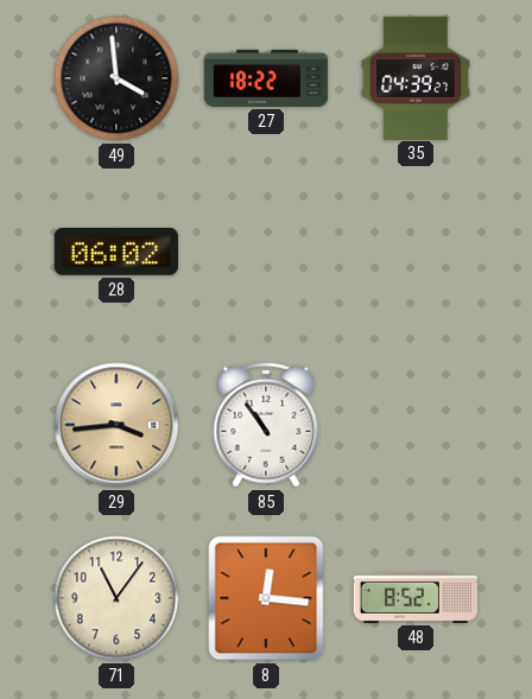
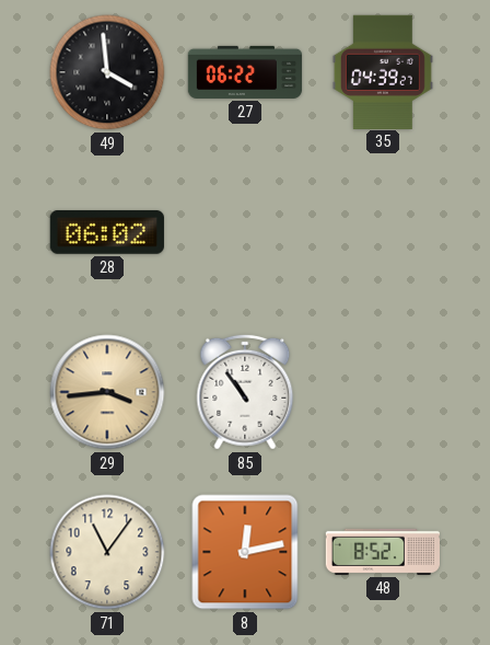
27: 18:22 -> 06:22
8: 12:16 -> 12:13
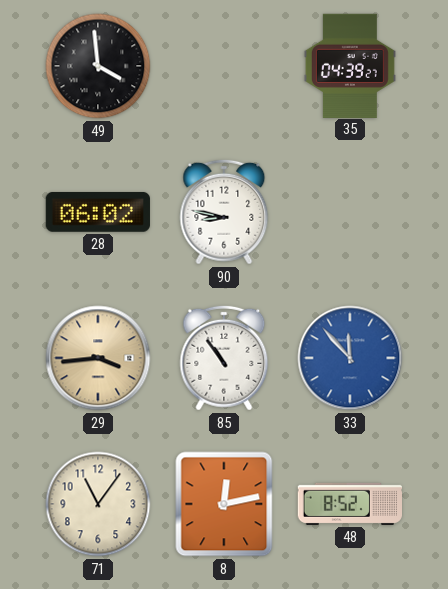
27: 06:22 -> none
90: none -> 8:47
33: none -> 11:53
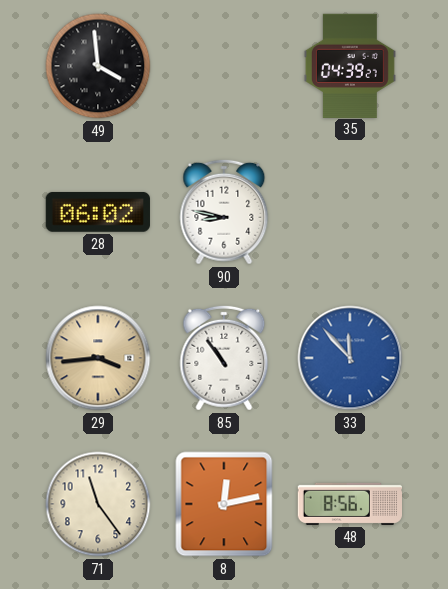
71: 11:06 -> 11:24
48: 8:52 -> 8:56
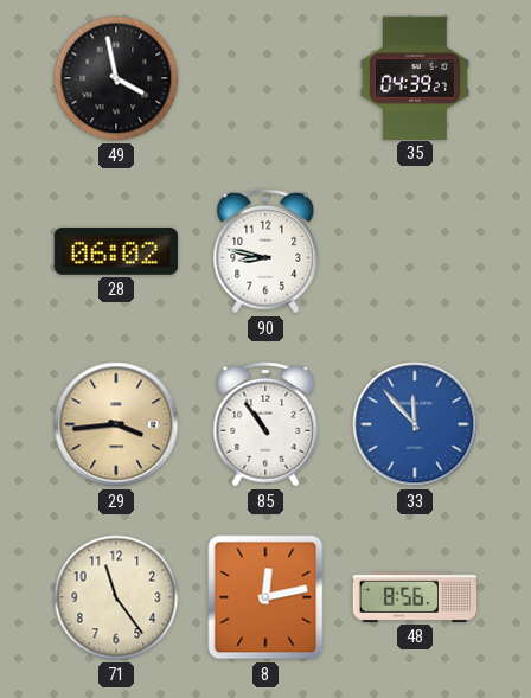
49: 3:59 -> 3:58
